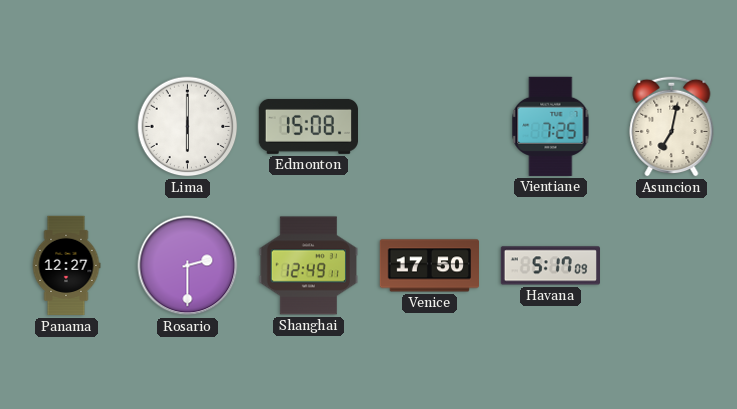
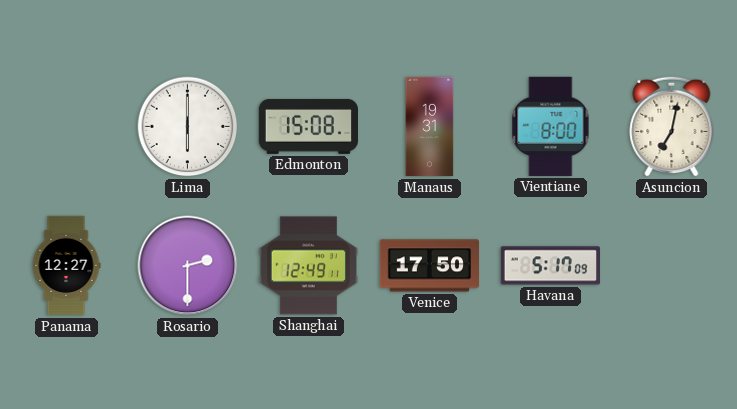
Manaus: none -> 19:31
Vientiane: 7:25 -> 8:00
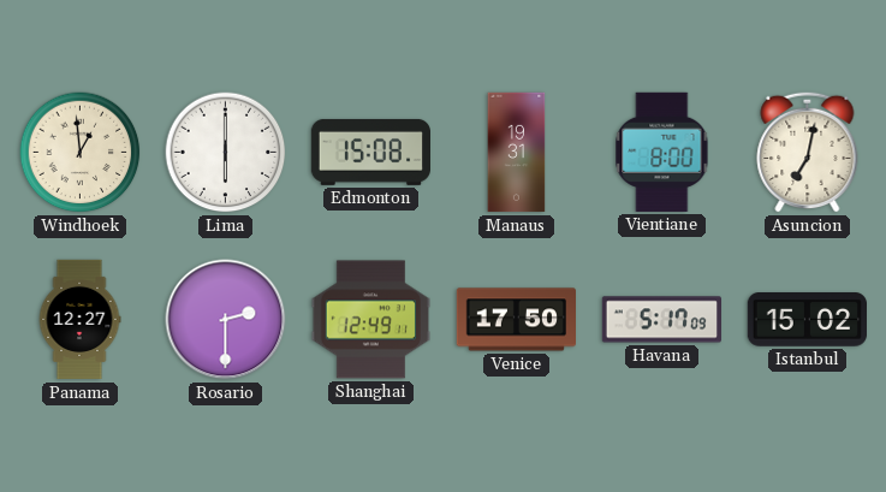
Windhoek: none -> 12:59
Istanbul: none -> 15:02
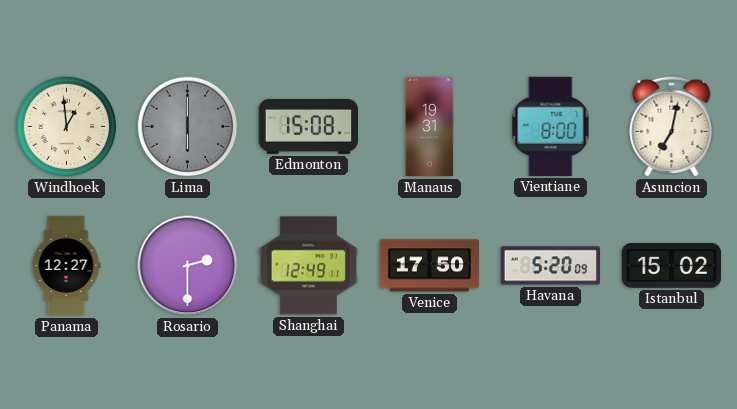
Lima dial: white -> grey
Havana: 5:17 -> 5:20
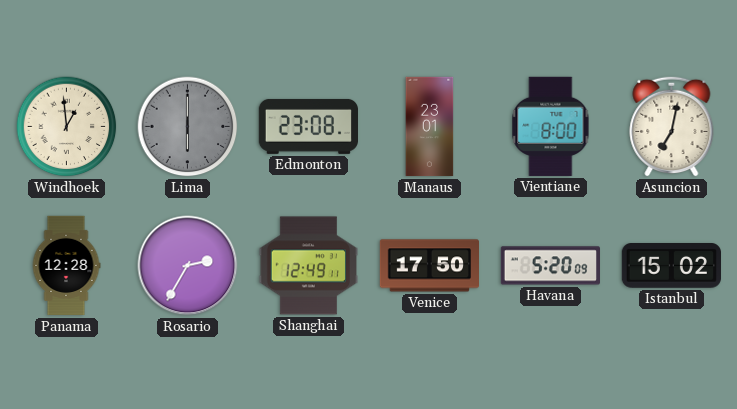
Edmonton: 15:08 -> 23:08
Manaus: 19:31 -> 23:01
Panama: 12:27 -> 12:28
Rosario: 2:30 -> 2:35
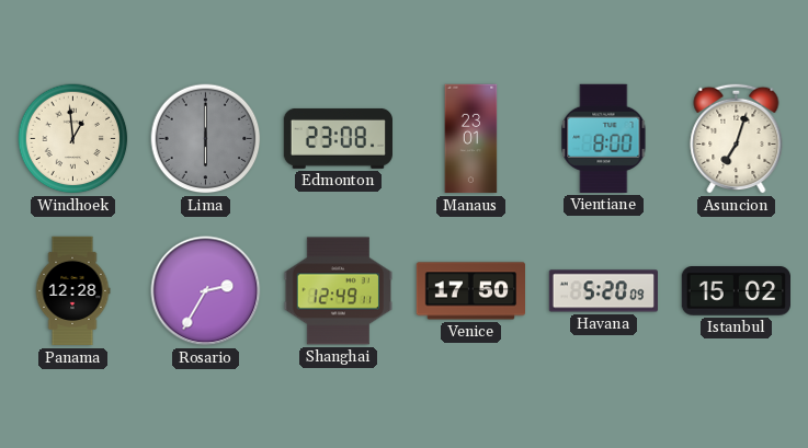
Asuncion: 7:02 -> 7:03
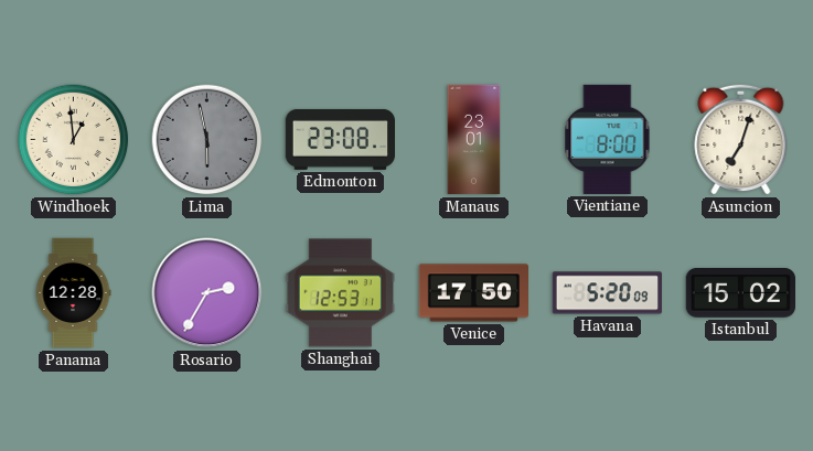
Lima: 6:00 -> 5:58
Shanghai: 12:49 -> 12:53
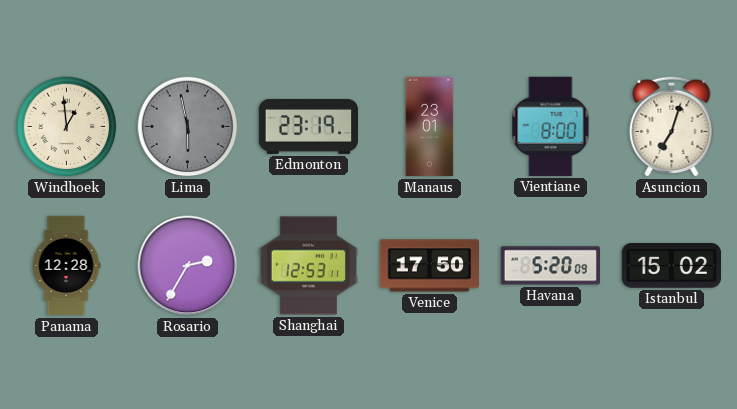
Edmonton: 23:08 -> 23:19
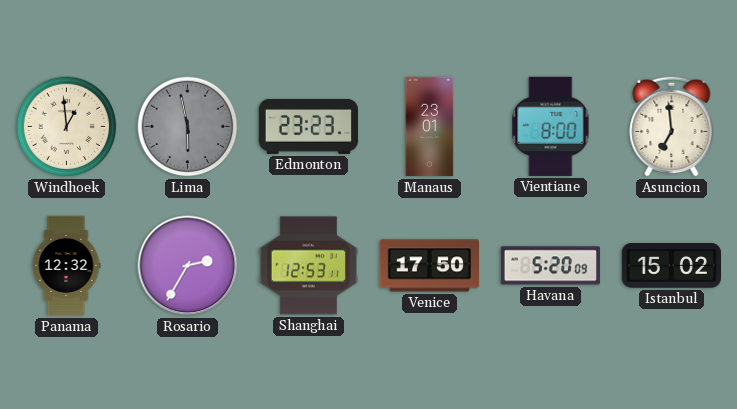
Edmonton: 23:19 -> 23:23
Asuncion: 7:03 -> 6:59
Panama: 12:28 -> 12:32
